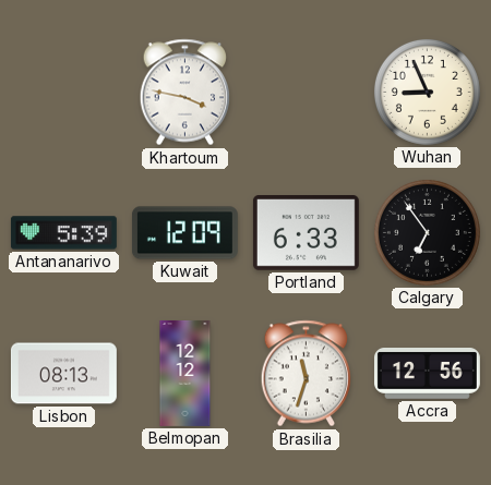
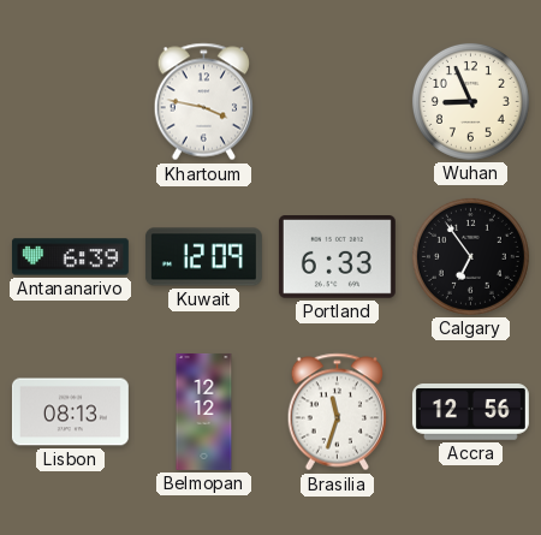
Antananarivo: 5:39 -> 6:39
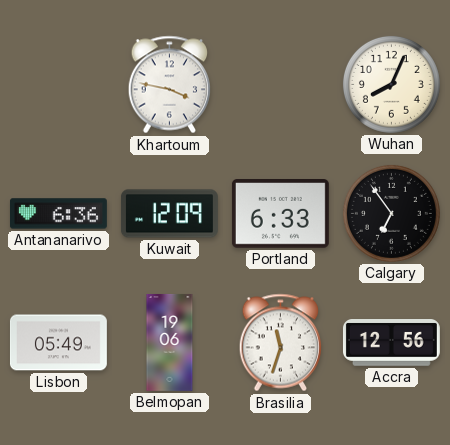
Wuhan: 8:56 -> 8:04
Antananarivo: 6:39 -> 6:36
Lisbon: 08:13 -> 05:49
Belmopan: 12:12 -> 19:06
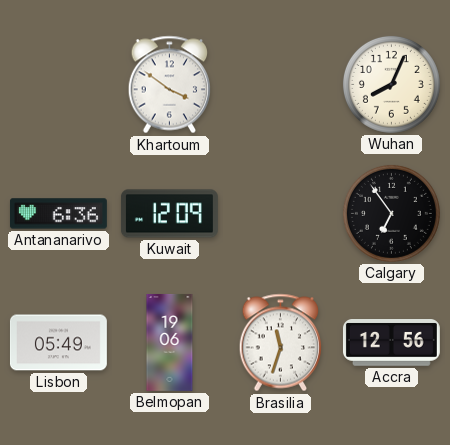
Khartoum: 3:47 -> 3:51
Portland: 6:33 -> none
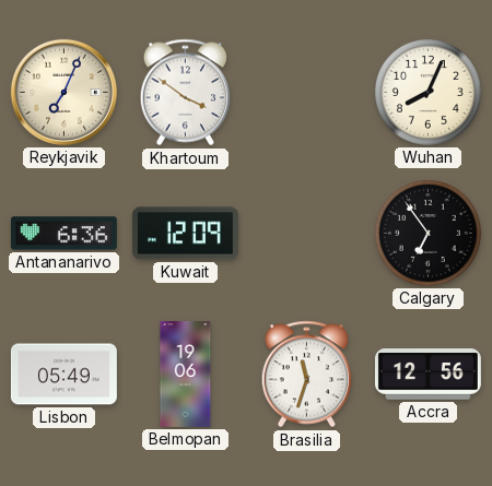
Reykjavik: none -> 7:04
